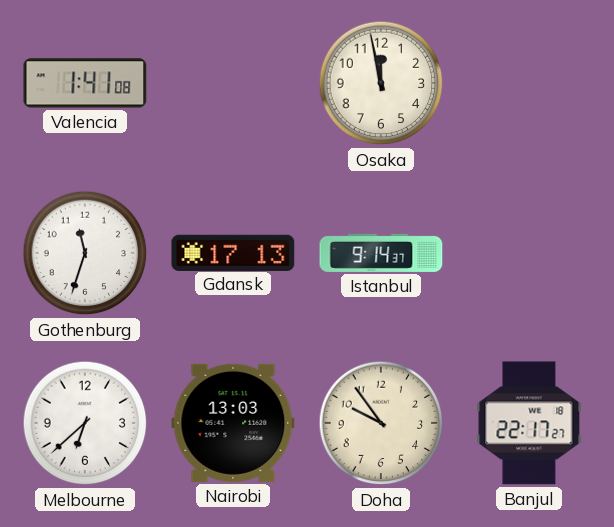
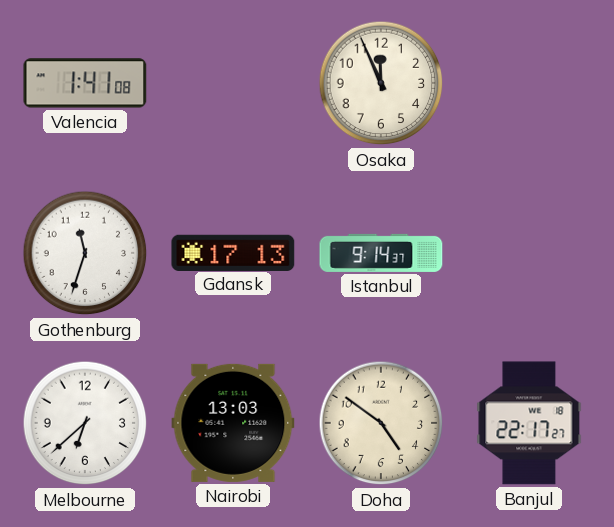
Osaka: 11:58 -> 11:56
Doha: 9:54 -> 4:51
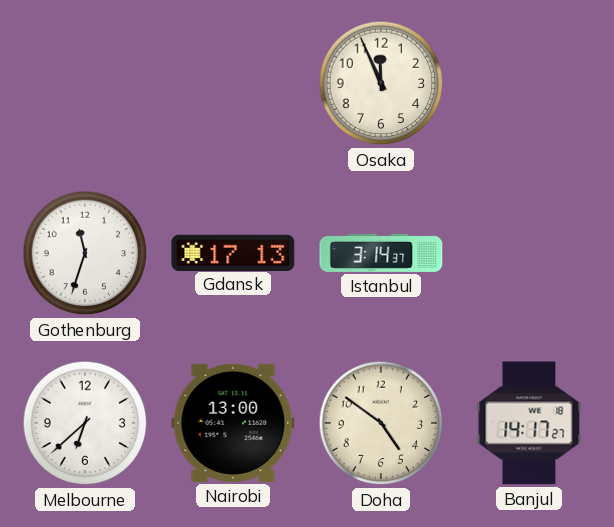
Valencia: 1:41 -> none
Istanbul: 9:14 -> 3:14
Nairobi: 13:03 -> 13:00
Banjul: 22:17 -> 14:17
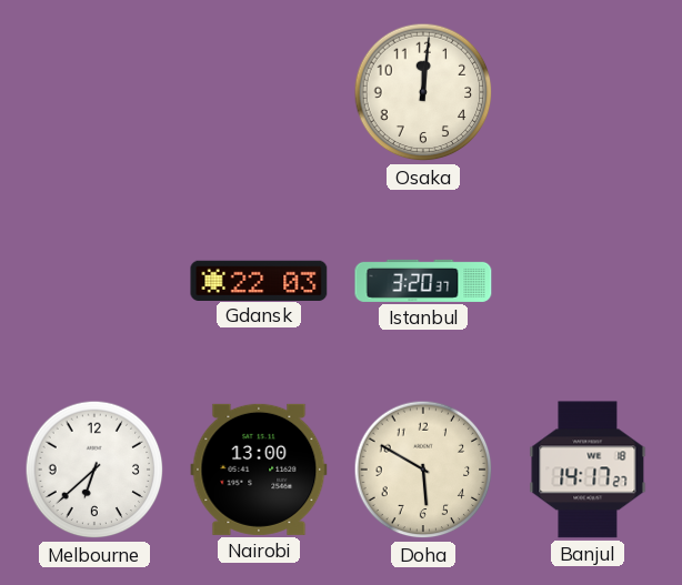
Osaka: 11:56 -> 12:01
Gothenburg: 11:33 -> none
Gdansk: 17:13 -> 22:03
Istanbul: 3:14 -> 3:20
Doha: 4:51 -> 5:50
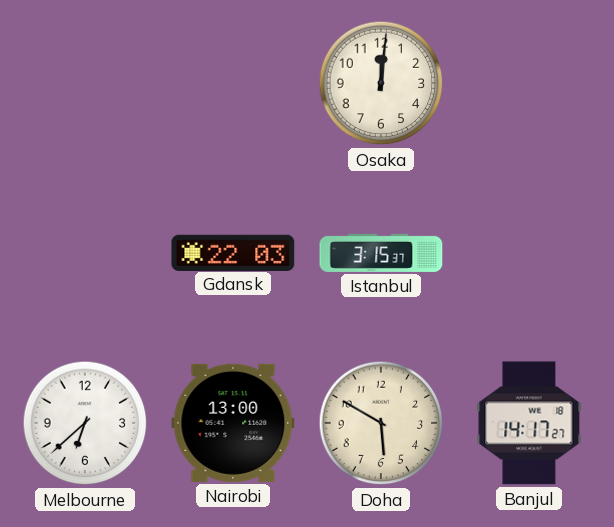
Istanbul: 3:20 -> 3:15
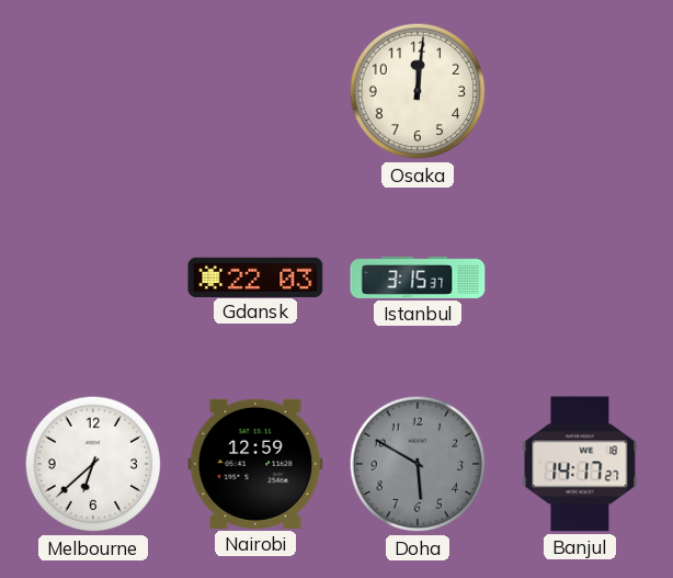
Nairobi: 13:00 -> 12:59
Doha dial: cream -> grey
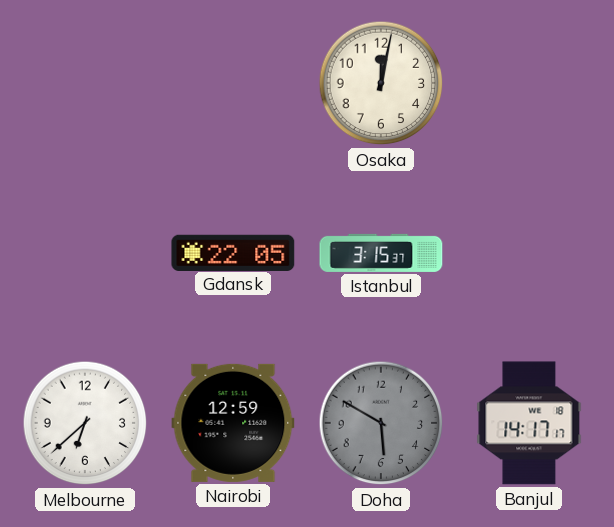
Osaka: 12:01 -> 12:02
Gdansk: 22:03 -> 22:05
Banjul: 14:17:27 -> 14:17:17
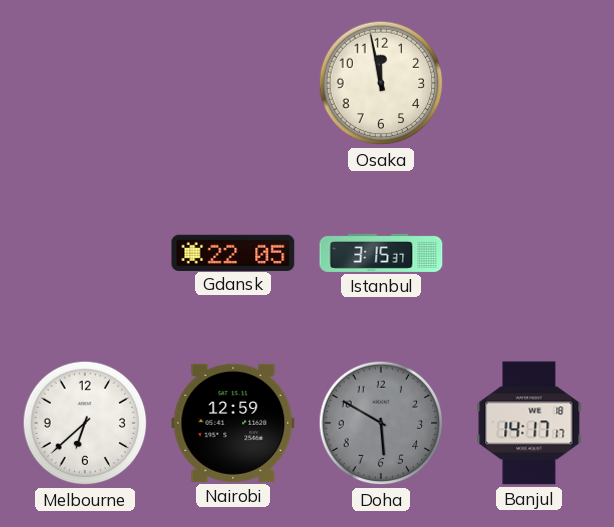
Osaka: 12:02 -> 11:58
